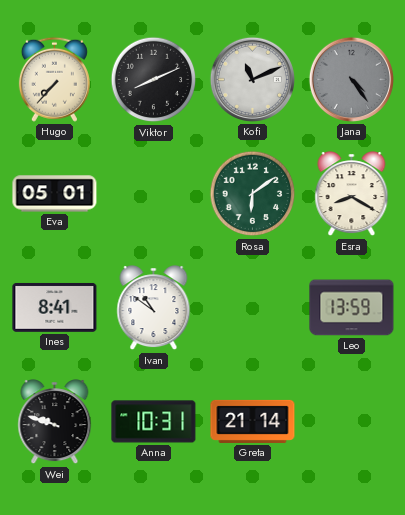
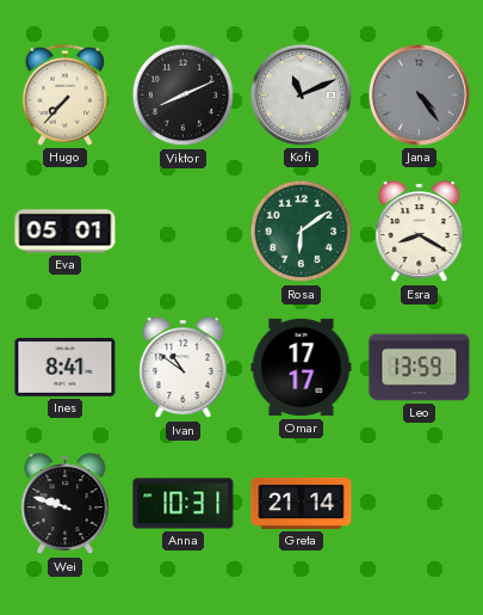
Omar: none -> 17:17
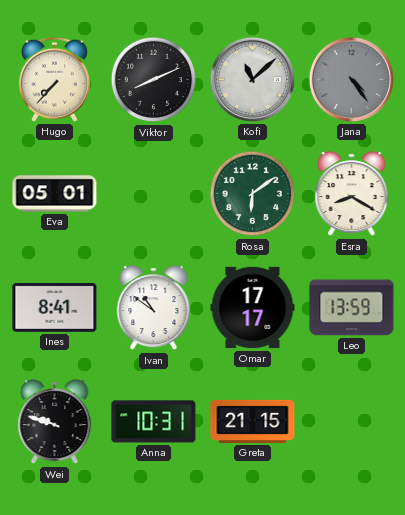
Kofi: 11:11 -> 11:08
Greta: 21:14 -> 21:15
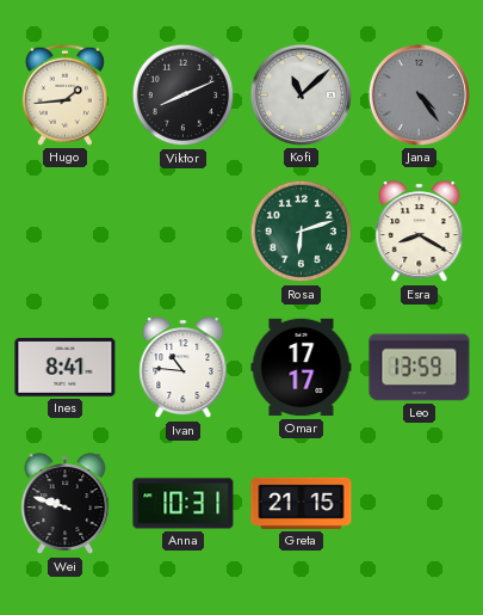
Hugo: 7:37 -> 1:44
Eva: 05:01 -> none
Rosa: 6:09 -> 6:12
Ivan: 10:51 -> 10:46
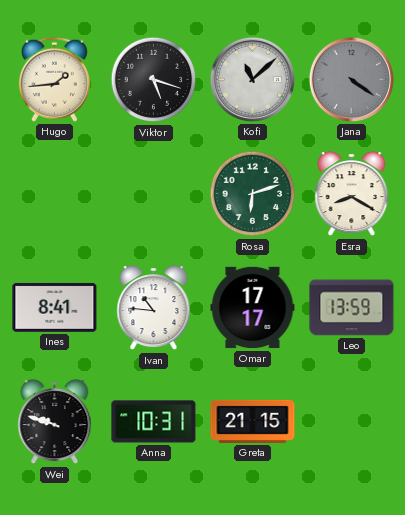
Viktor: 8:11 -> 5:18
Jana: 4:24 -> 4:21
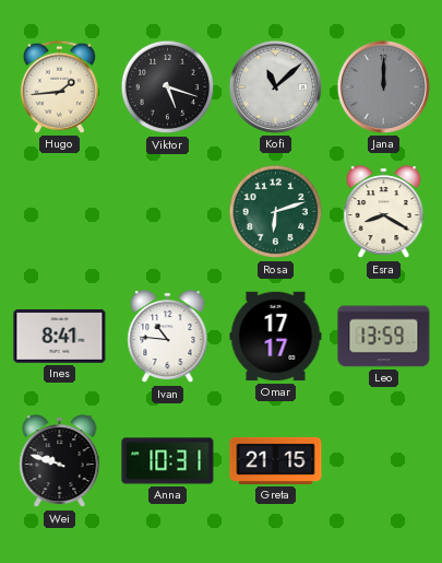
Jana: 4:21 -> 12:00
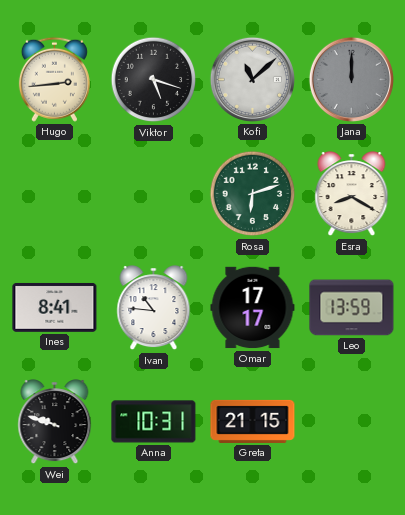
Hugo: 1:44 -> 2:44
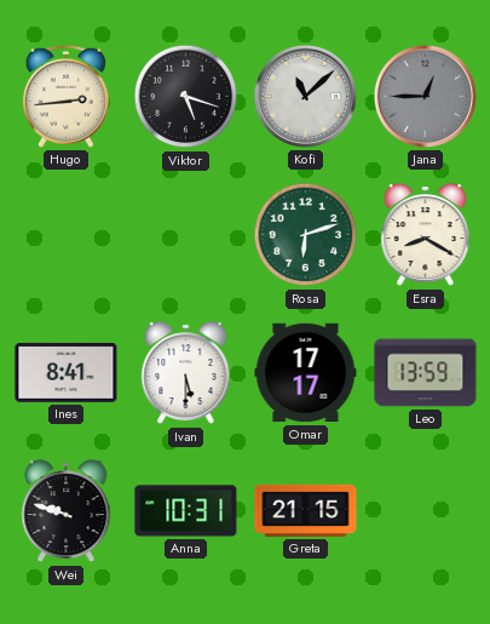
Jana: 12:00 -> 12:45
Ivan: 10:46 -> 5:30
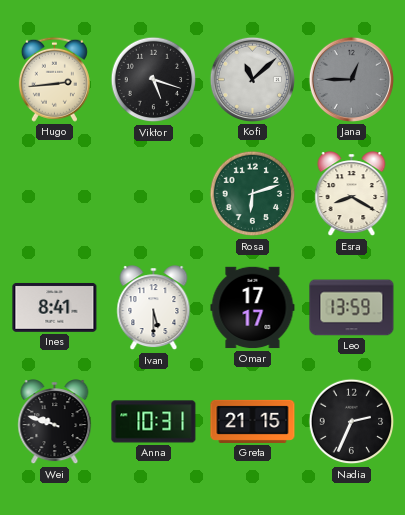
Nadia: none -> 2:34
